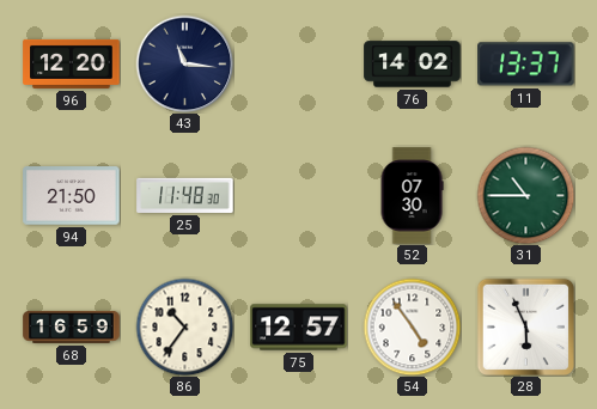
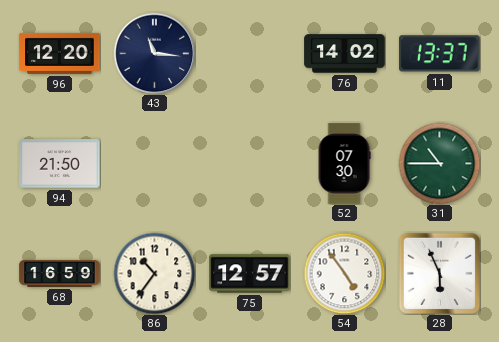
25: 11:48 -> none
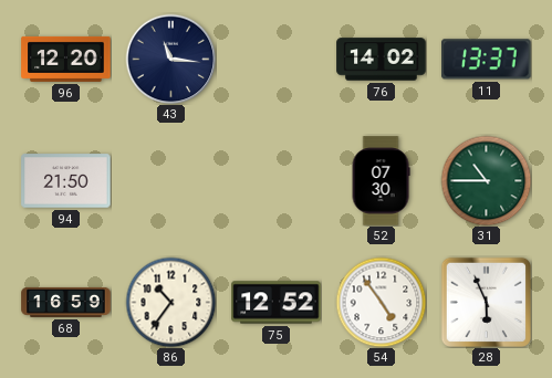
75: 12:57 -> 12:52
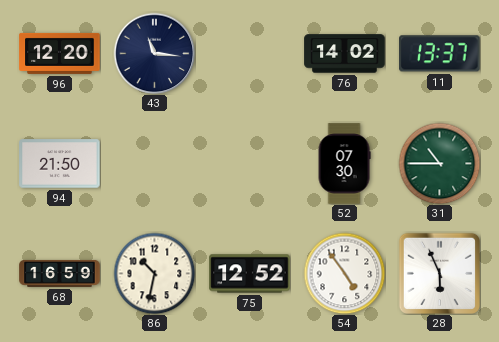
86: 10:36 -> 10:32
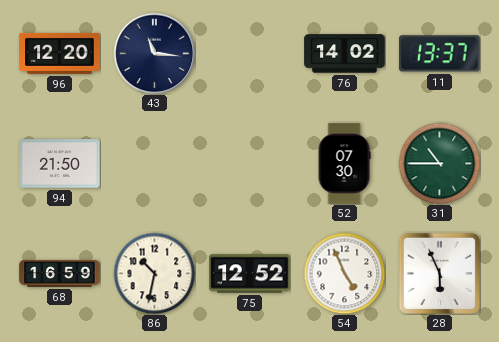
54: 4:54 -> 4:56
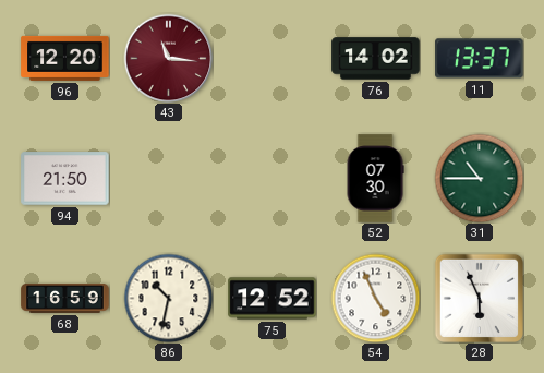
43 dial: navy -> burgundy
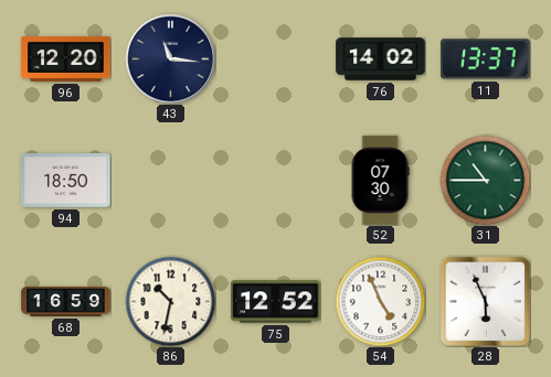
43 dial: burgundy -> navy
94: 21:50 -> 18:50
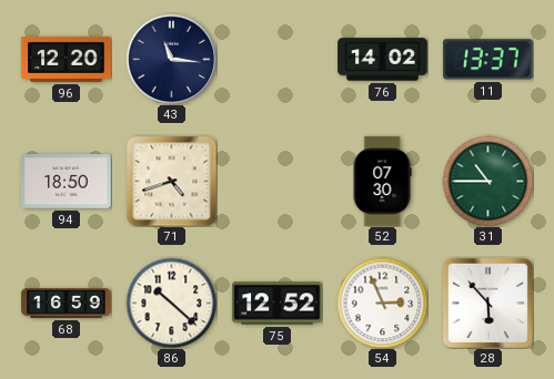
71: none -> 4:42
86: 10:32 -> 10:22
54: 4:56 -> 2:56
28: 5:56 -> 5:53
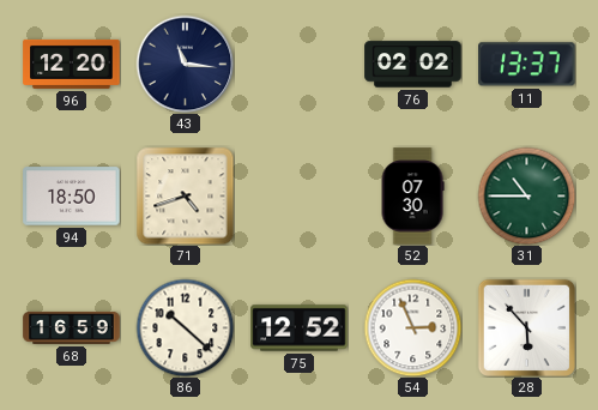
76: 14:02 -> 02:02
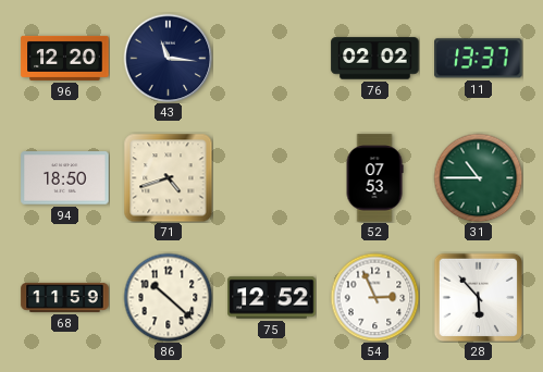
52: 07:30 -> 07:53
68: 16:59 -> 11:59
